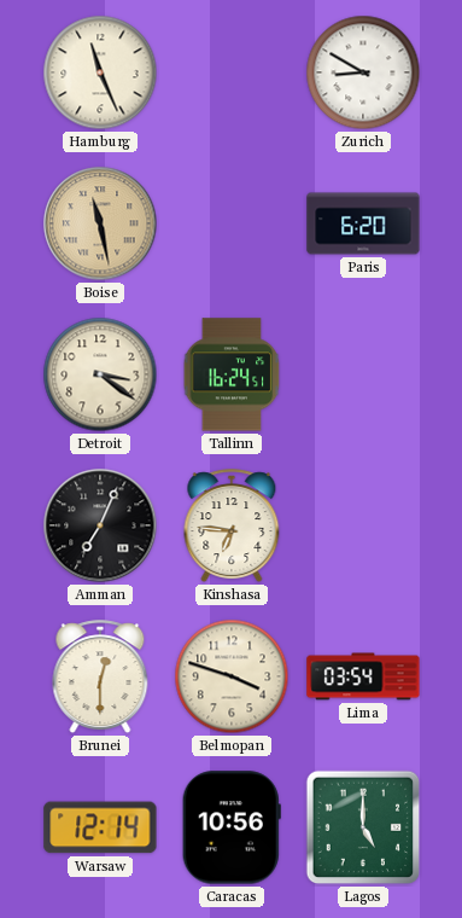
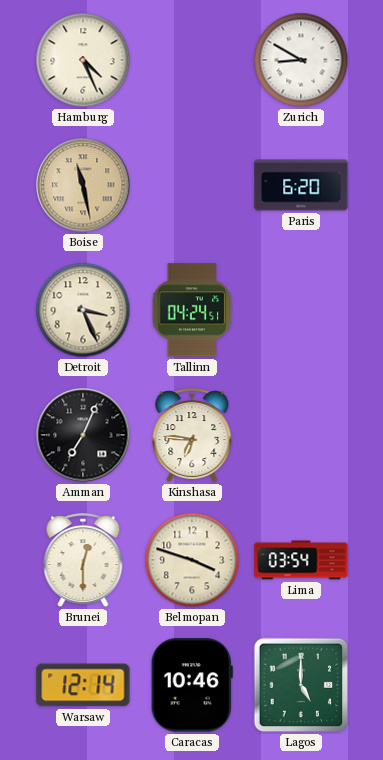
Hamburg: 11:26 -> 4:26
Detroit: 3:21 -> 3:26
Tallinn: 16:24 -> 04:24
Caracas: 10:56 -> 10:46
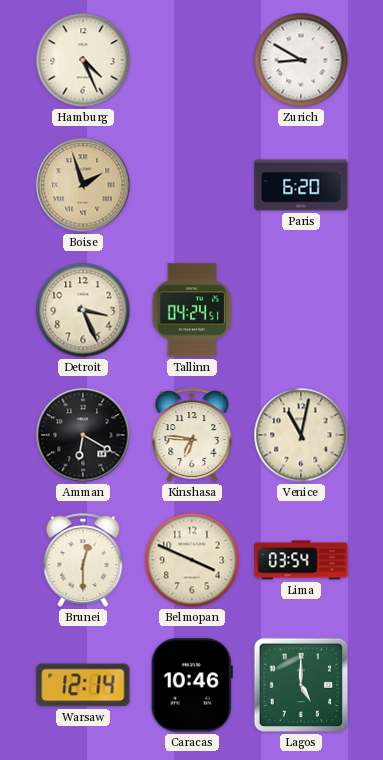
Boise: 11:28 -> 1:57
Amman: 7:04 -> 6:20
Venice: none -> 11:02
Belmopan: 3:48 -> 3:49
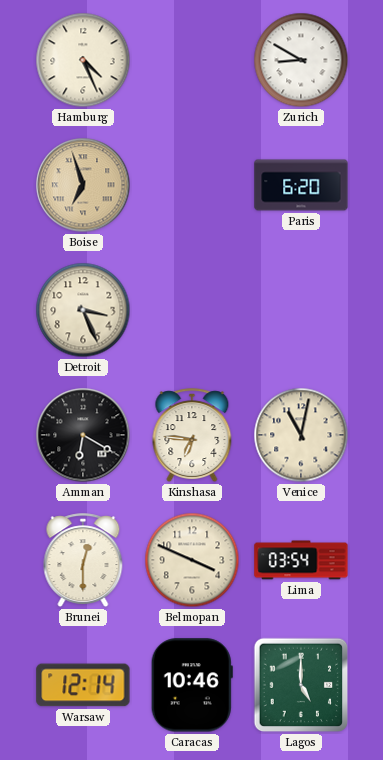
Boise: 1:57 -> 6:57
Tallinn: 04:24 -> none
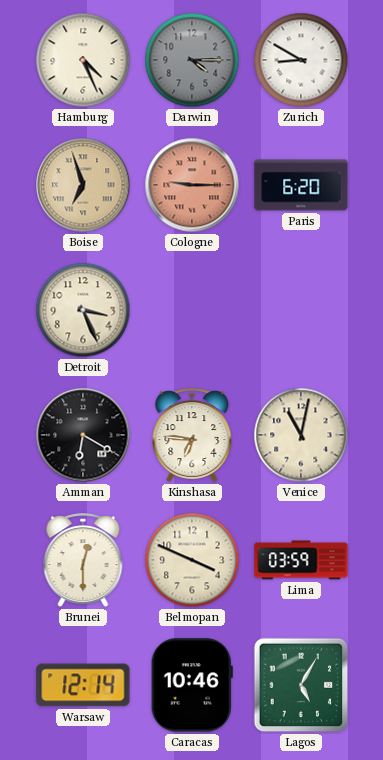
Darwin: none -> 4:15
Cologne: none -> 9:15
Lima: 03:54 -> 03:59
Lagos: 5:00 -> 5:05
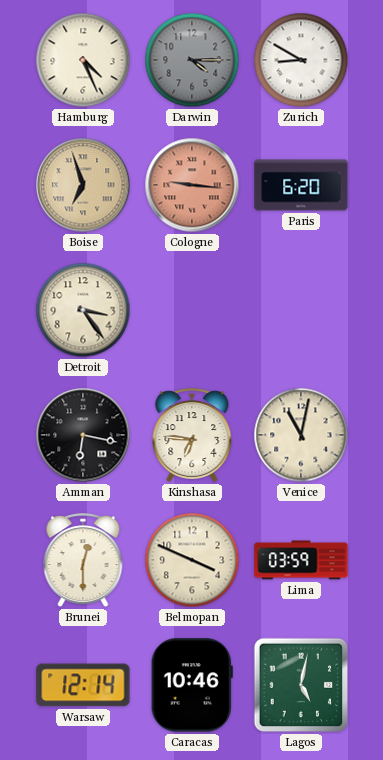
Cologne: 9:15 -> 9:16
Detroit: 3:26 -> 3:24
Amman: 6:20 -> 6:17
Lagos: 5:05 -> 5:02
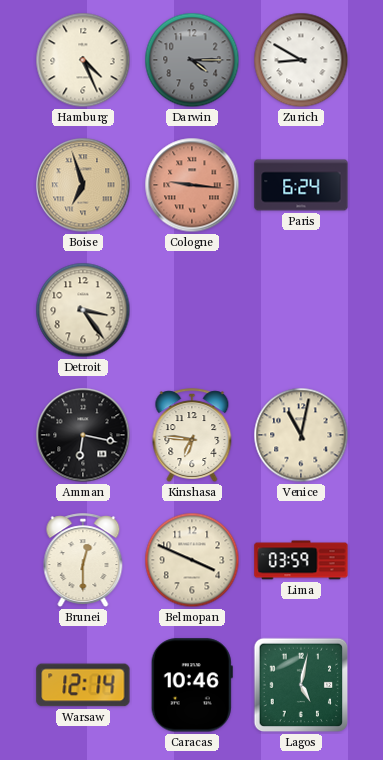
Paris: 6:20 -> 6:24
